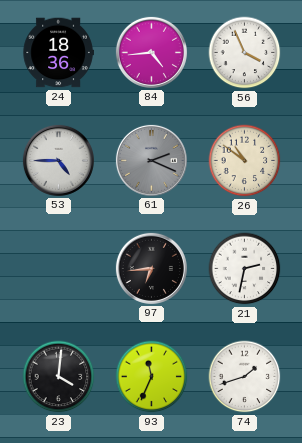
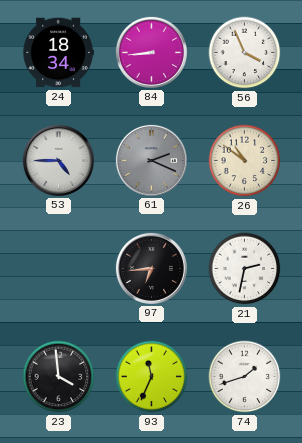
24: 18:36 -> 18:34
84: 4:44 -> 8:44
23: 4:01 -> 3:59
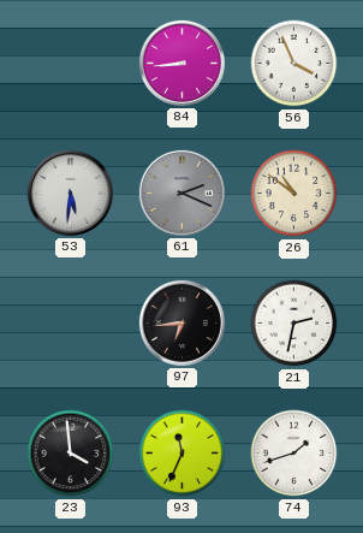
24: 18:34 -> none
53: 4:45 -> 5:31
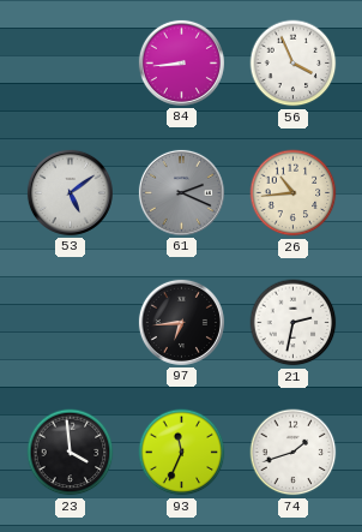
53: 5:31 -> 5:09
26: 10:51 -> 10:44
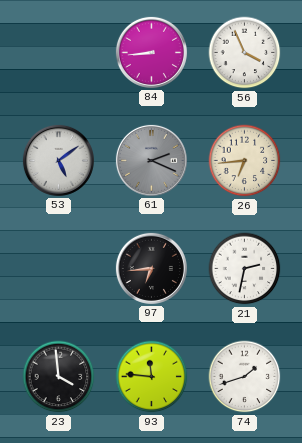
26: 10:44 -> 6:44
93: 11:34 -> 11:46
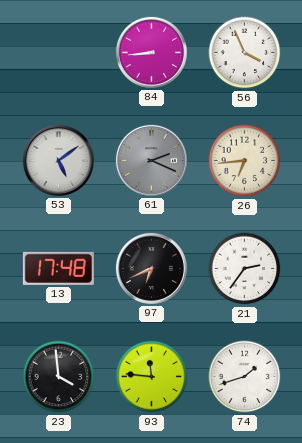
13: none -> 17:48
97: 6:44 -> 6:41
21: 2:32 -> 2:36
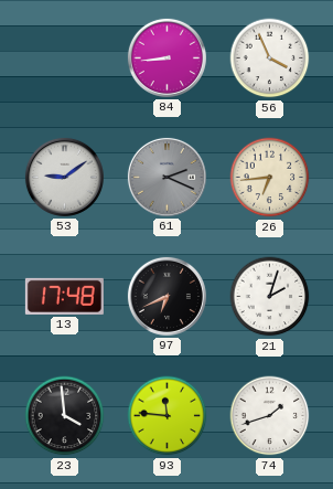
53: 5:09 -> 9:09
21: 2:36 -> 2:03
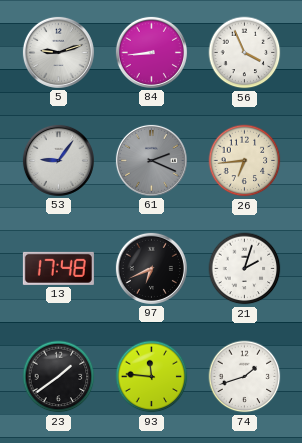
5: none -> 9:12
53: 9:09 -> 9:06
23: 3:59 -> 1:39
